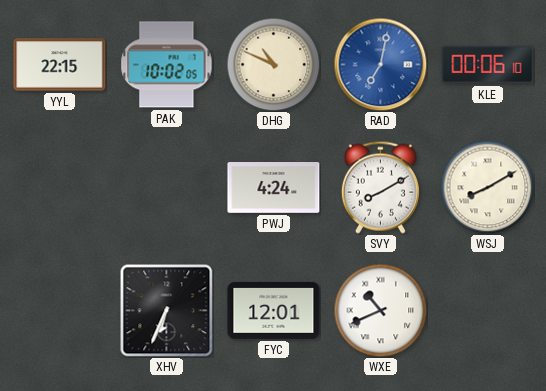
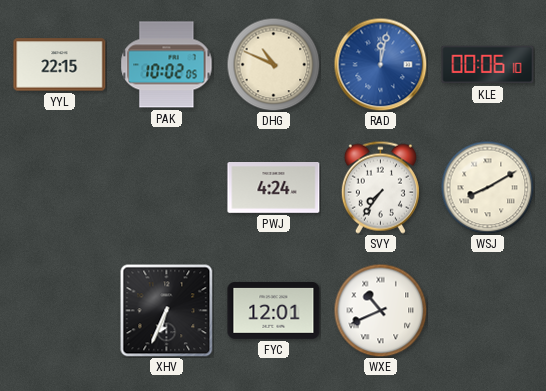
RAD: 7:02 -> 12:02
SVY: 8:10 -> 7:36
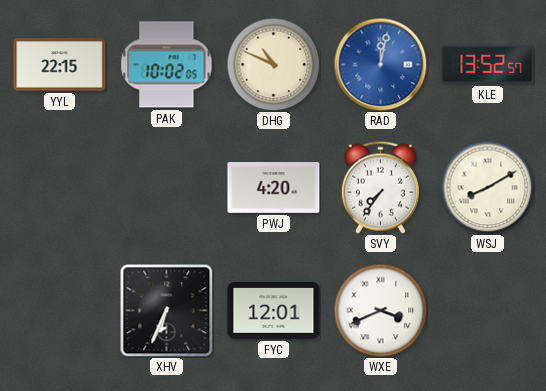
KLE: 00:06 -> 13:52
PWJ: 4:24 -> 4:20
WXE: 10:41 -> 3:41
